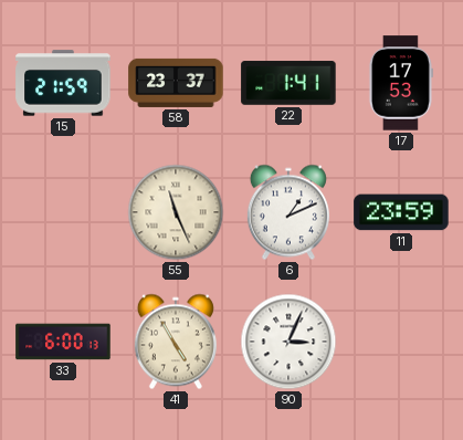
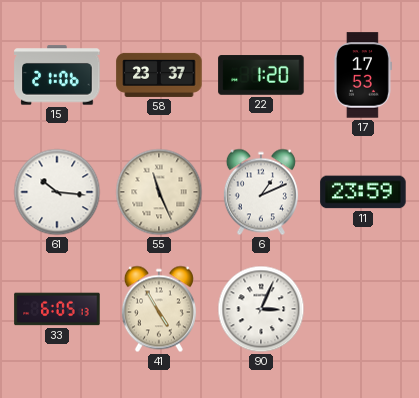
15: 21:59 -> 21:06
22: 1:41 -> 1:20
61: none -> 10:16
33: 6:00 -> 6:05
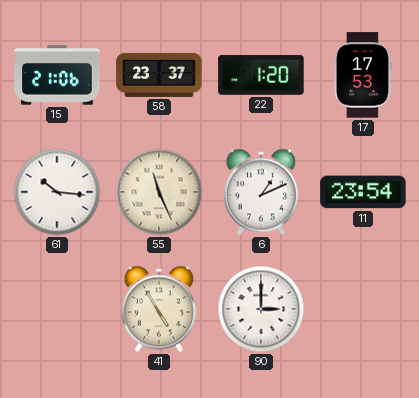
11: 23:59 -> 23:54
33: 6:05 -> none
90: 3:04 -> 3:00
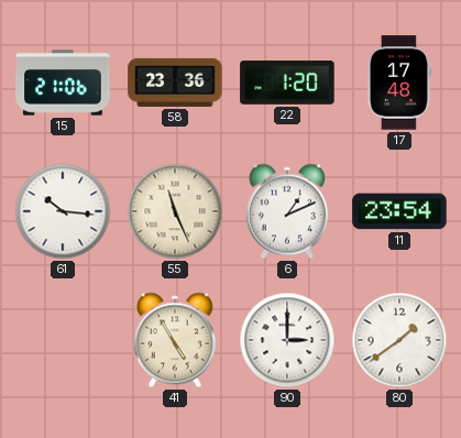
58: 23:37 -> 23:36
17: 17:53 -> 17:48
80: none -> 1:39
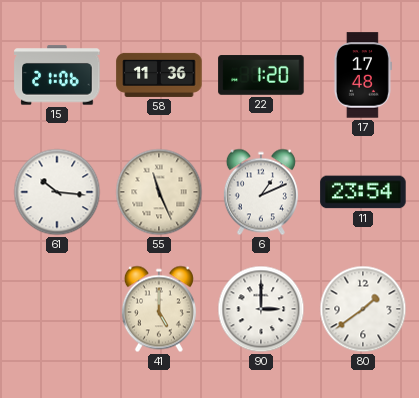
58: 23:36 -> 11:36
41: 4:55 -> 5:00
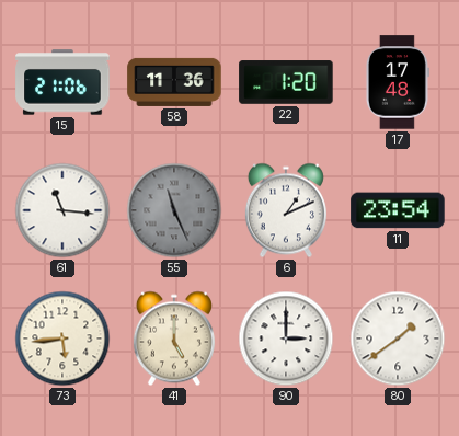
61: 10:16 -> 11:16
55 dial: cream -> grey
73: none -> 5:44
